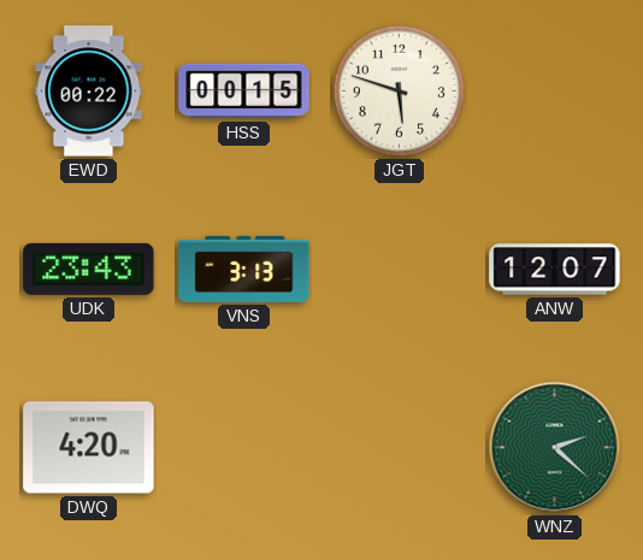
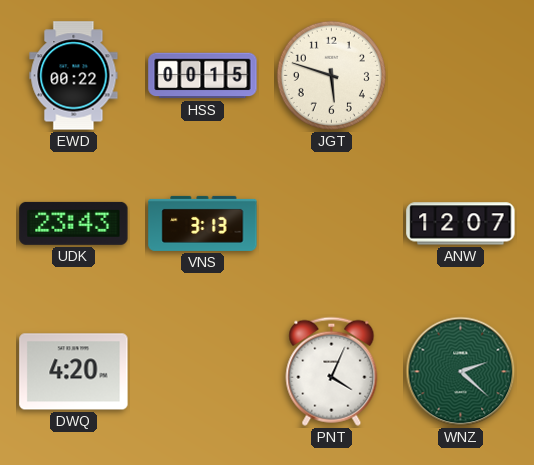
PNT: none -> 4:04
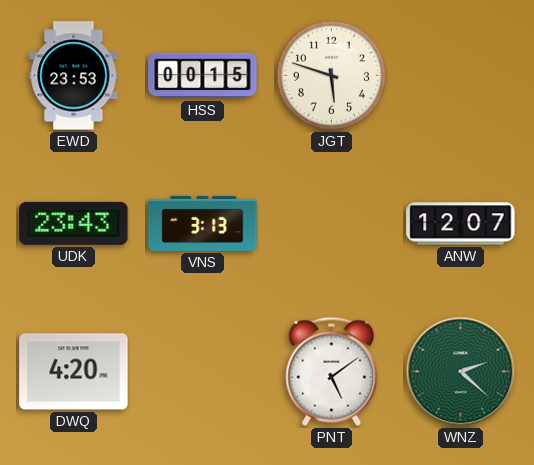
EWD: 00:22 -> 23:53
PNT: 4:04 -> 5:09
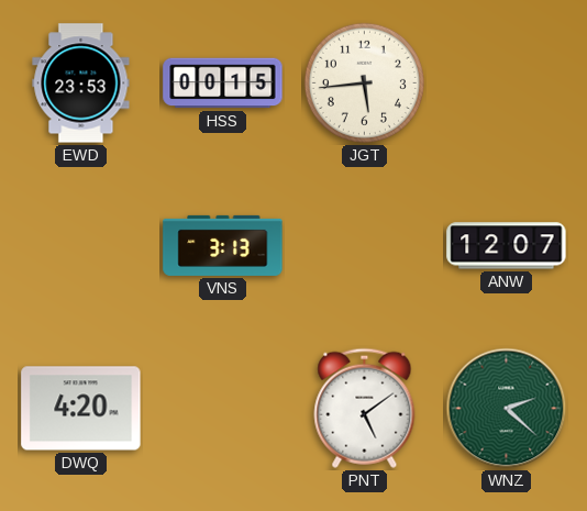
JGT: 5:48 -> 5:44
UDK: 23:43 -> none
